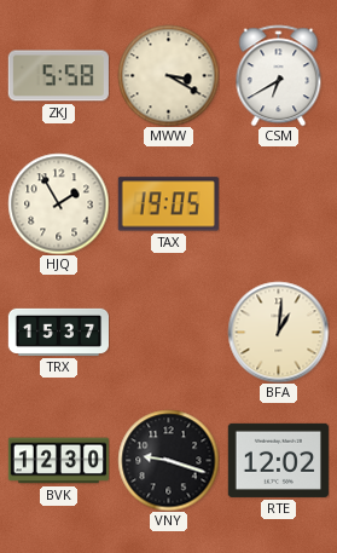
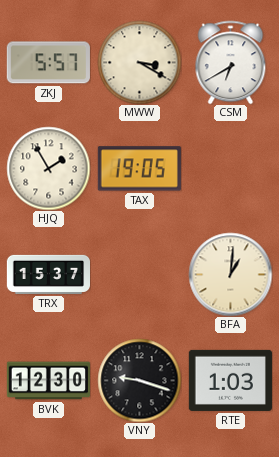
ZKJ: 5:58 -> 5:57
RTE: 12:02 -> 1:03
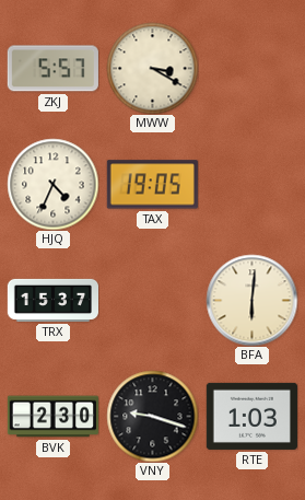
CSM: 6:40 -> none
HJQ: 1:55 -> 4:34
BFA: 1:01 -> 6:01
BVK: 12:30 -> 2:30
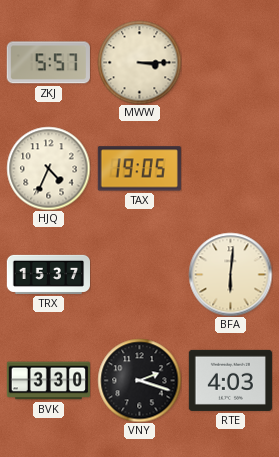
MWW: 3:20 -> 3:15
BVK: 2:30 -> 3:30
VNY: 9:18 -> 2:18
RTE: 1:03 -> 4:03
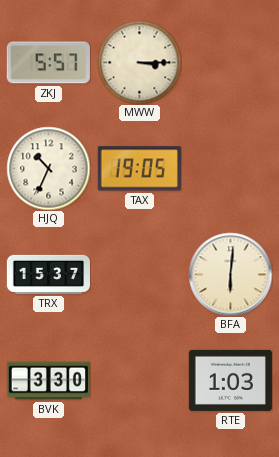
HJQ: 4:34 -> 10:34
VNY: 2:18 -> none
RTE: 4:03 -> 1:03
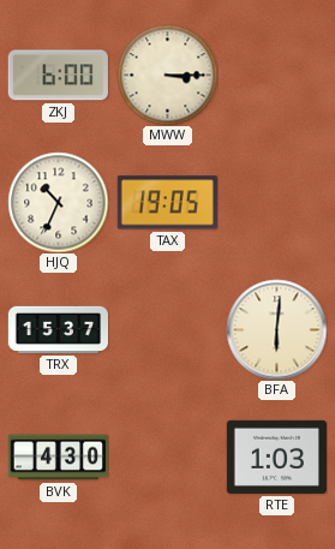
ZKJ: 5:57 -> 6:00
BVK: 3:30 -> 4:30
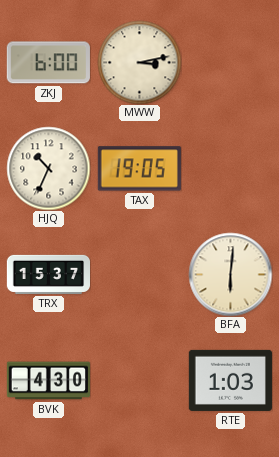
MWW: 3:15 -> 3:13
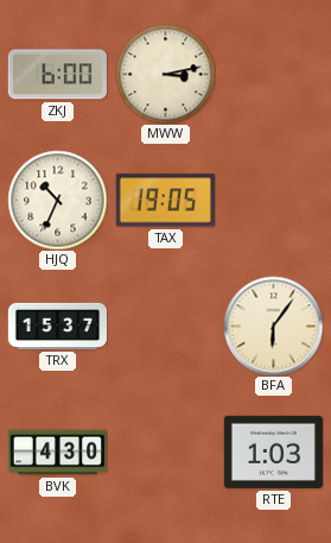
BFA: 6:01 -> 6:06
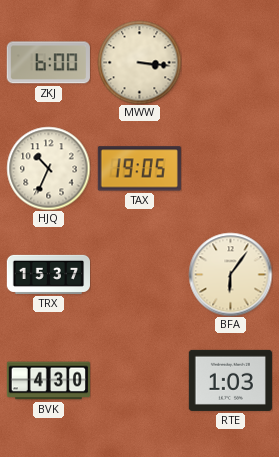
MWW: 3:13 -> 3:16
